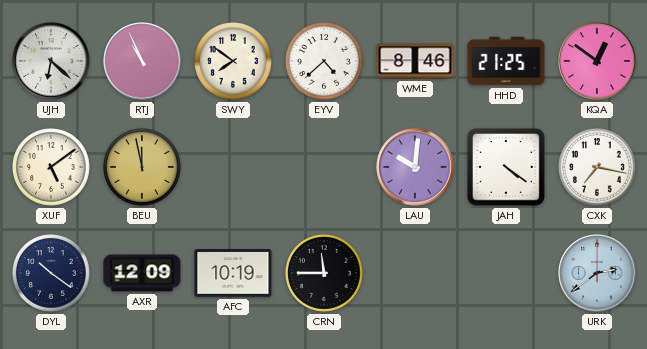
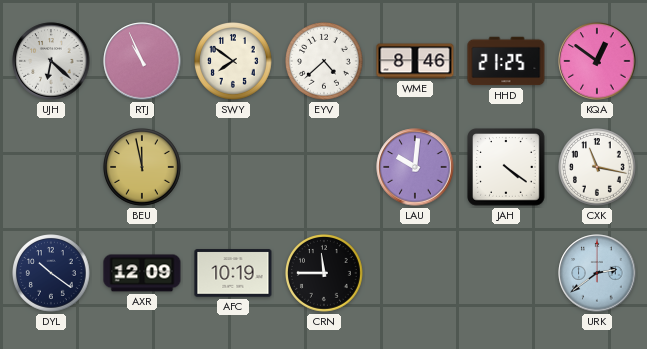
XUF: 5:09 -> none
CXK: 7:17 -> 11:17
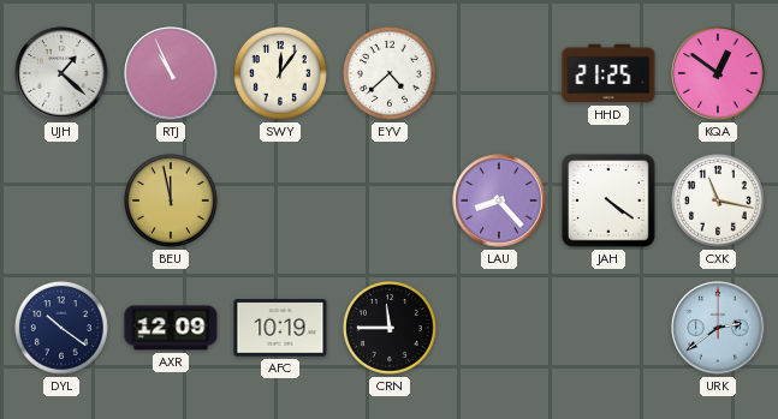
UJH: 6:22 -> 1:22
SWY: 7:51 -> 12:06
WME: 8:46 -> none
LAU: 10:01 -> 8:23
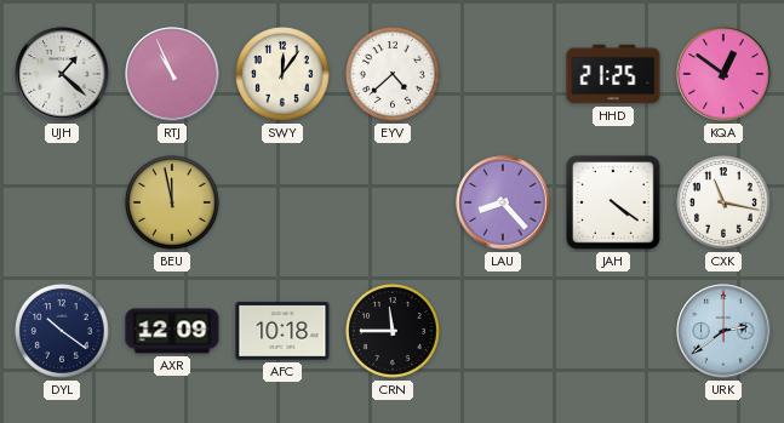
AFC: 10:19 -> 10:18
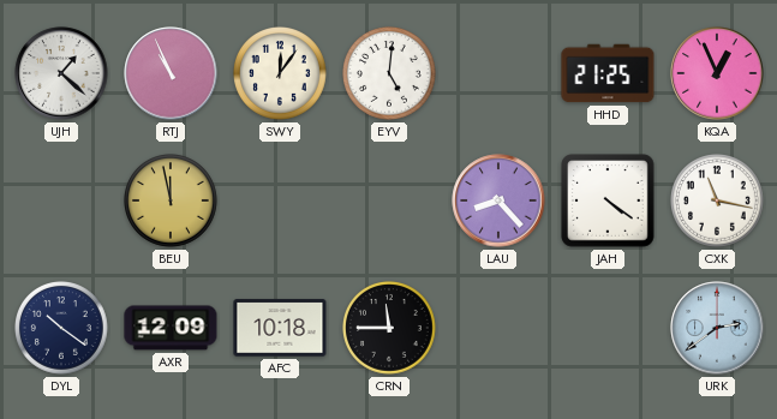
EYV: 4:38 -> 5:01
KQA: 12:51 -> 12:56
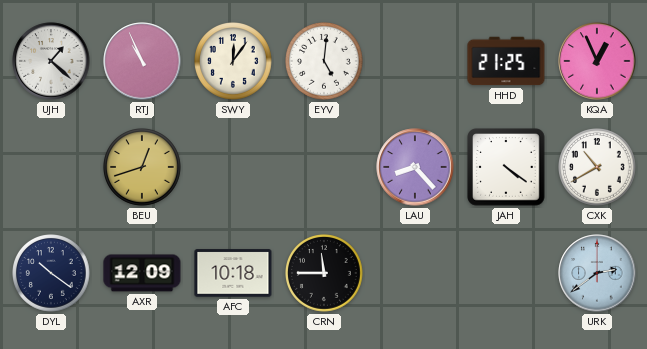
BEU: 11:58 -> 12:42
CXK: 11:17 -> 10:40
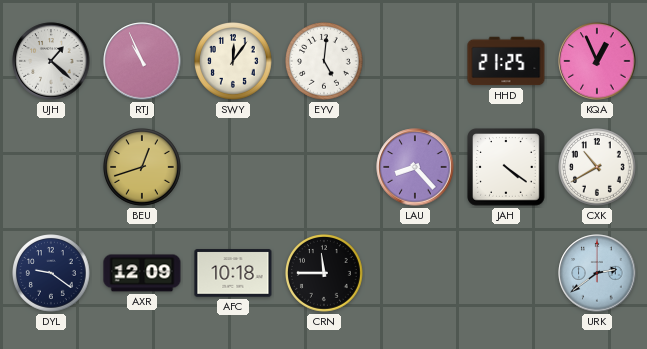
DYL: 10:21 -> 9:21
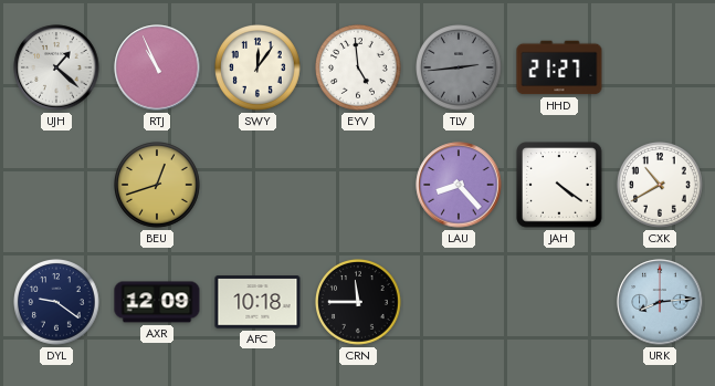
EYV: 5:01 -> 4:59
TLV: none -> 2:44
HHD: 21:25 -> 21:27
KQA: 12:56 -> none
URK: 2:39 -> 8:14
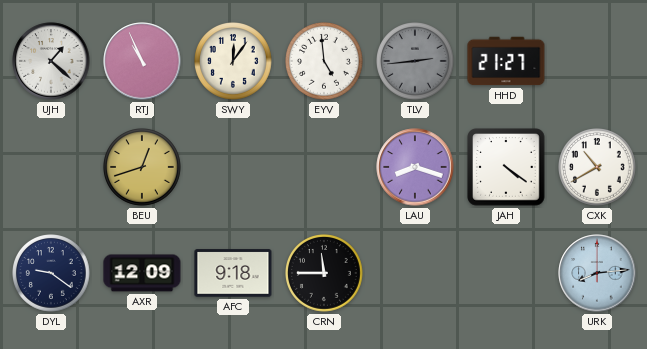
LAU: 8:23 -> 8:18
AFC: 10:18 -> 9:18
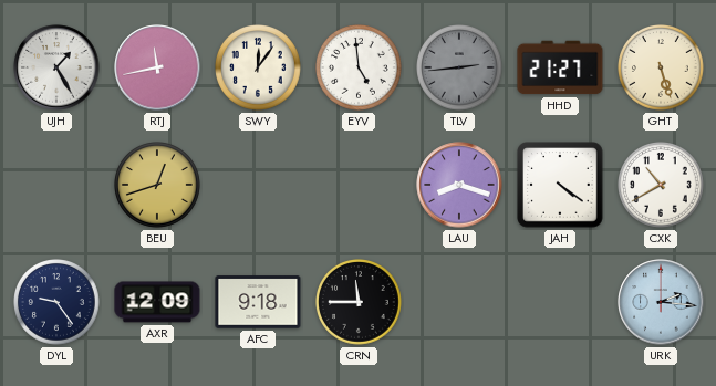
UJH: 1:22 -> 1:25
RTJ: 10:56 -> 11:43
GHT: none -> 5:27
DYL: 9:21 -> 9:24
URK: 8:14 -> 2:16
